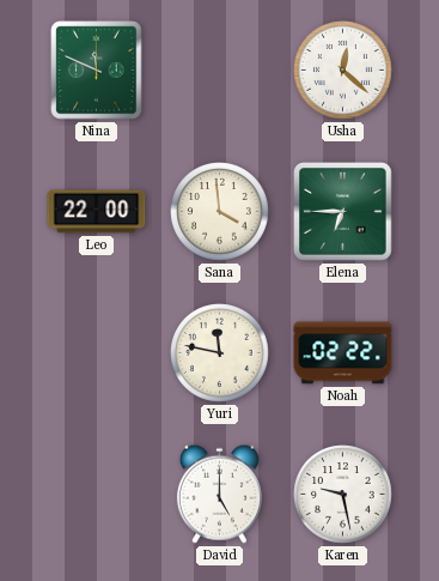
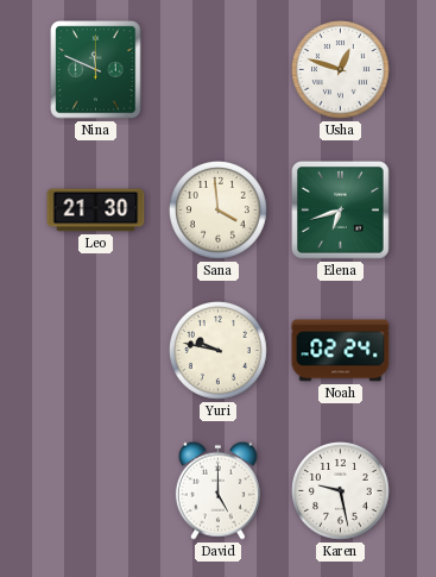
Usha: 12:22 -> 12:48
Leo: 22:00 -> 21:30
Elena: 6:45 -> 6:42
Yuri: 11:47 -> 9:47
Noah: 02:22 -> 02:24
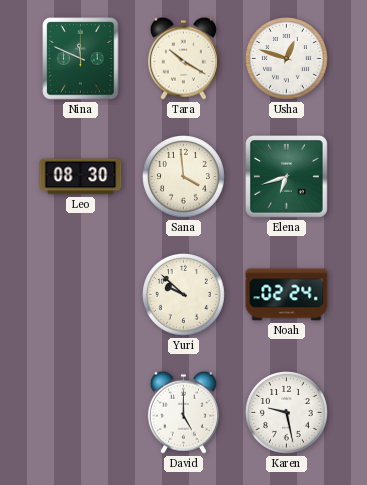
Tara: none -> 10:20
Leo: 21:30 -> 08:30
Yuri: 9:47 -> 9:52
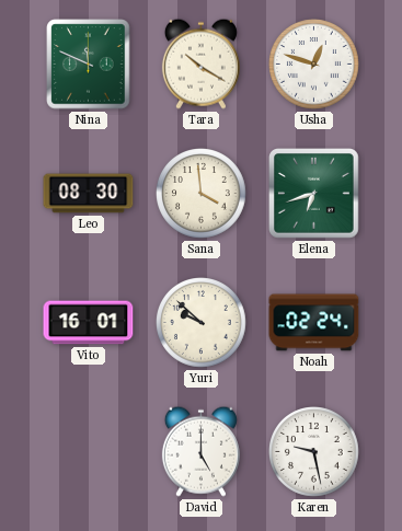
Vito: none -> 16:01
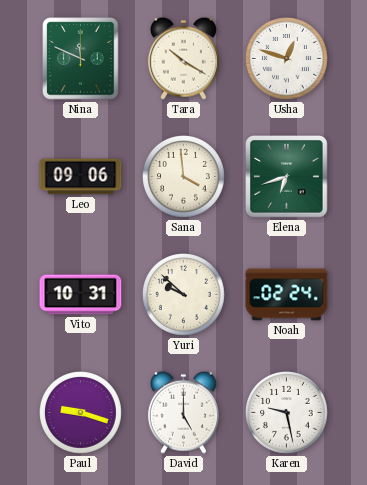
Leo: 08:30 -> 09:06
Vito: 16:01 -> 10:31
Paul: none -> 9:18
